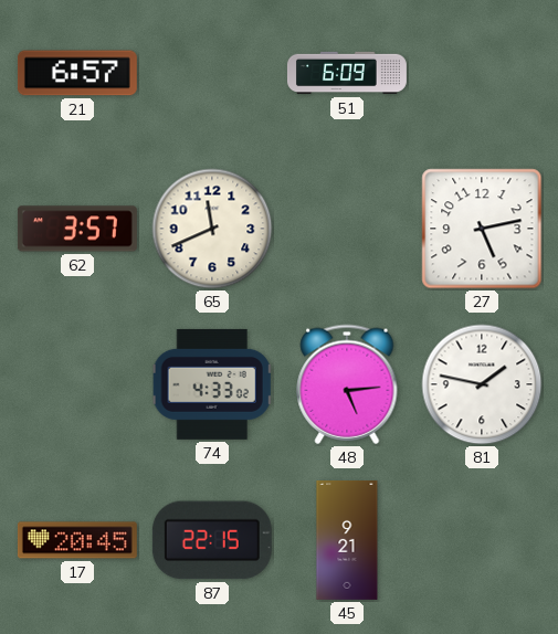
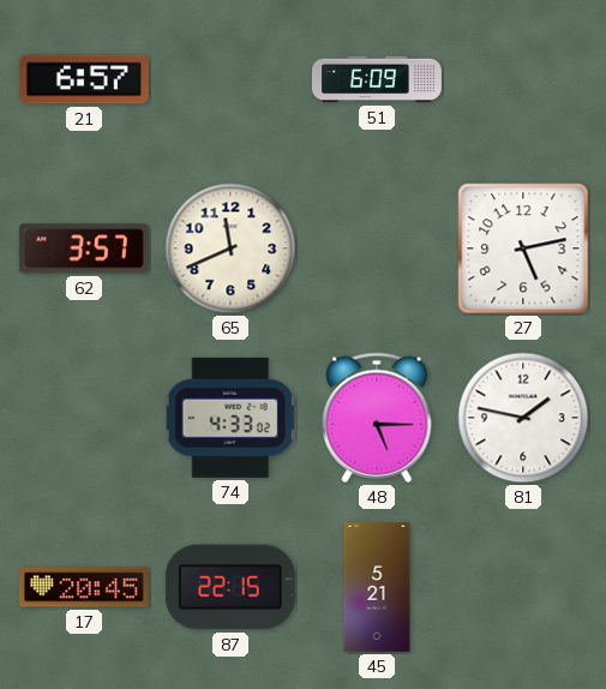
48: 5:14 -> 5:15
45: 9:21 -> 5:21
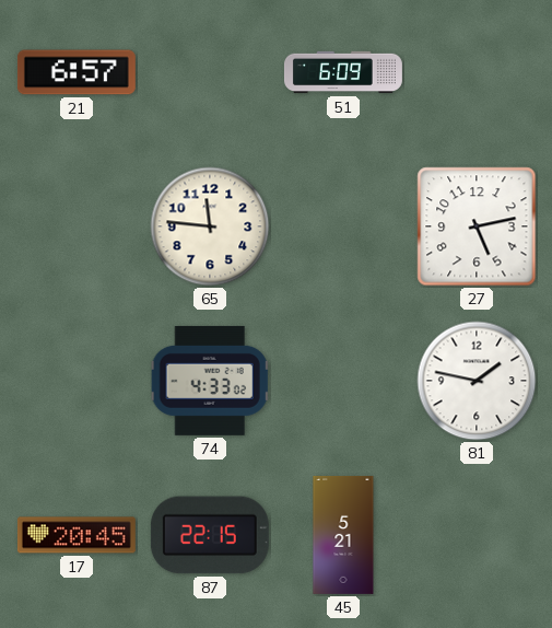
62: 3:57 -> none
65: 11:41 -> 11:46
48: 5:15 -> none
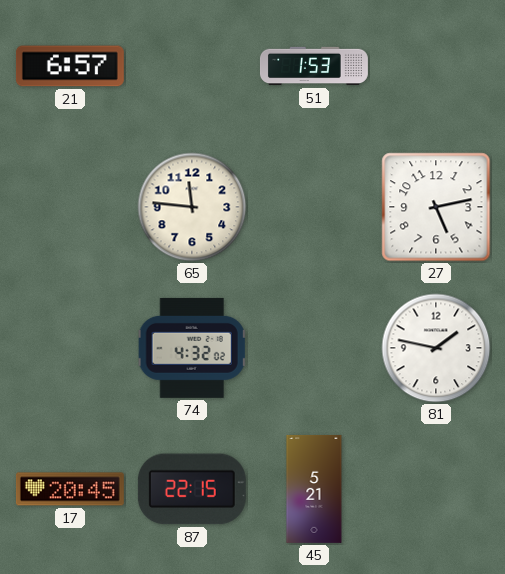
51: 6:09 -> 1:53
74: 4:33 -> 4:32
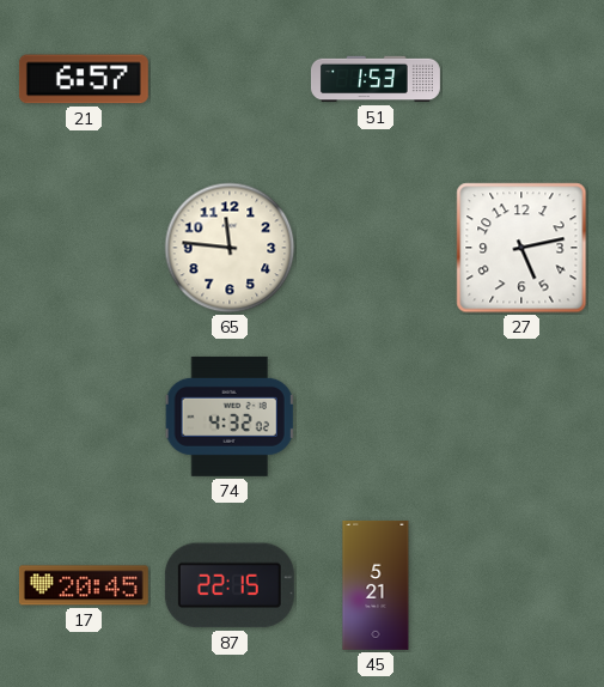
81: 1:47 -> none
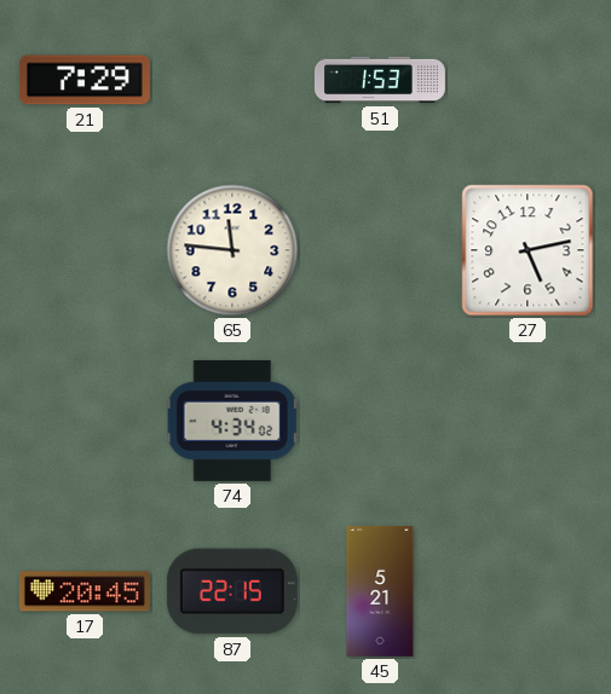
21: 6:57 -> 7:29
74: 4:32 -> 4:34
